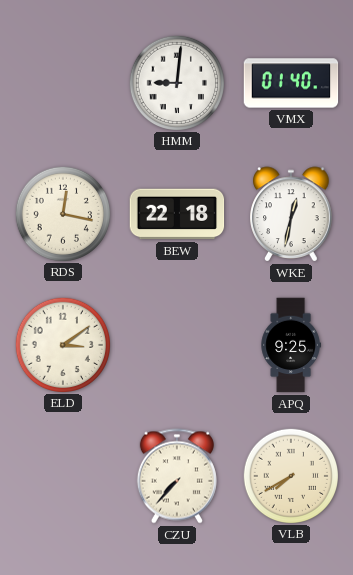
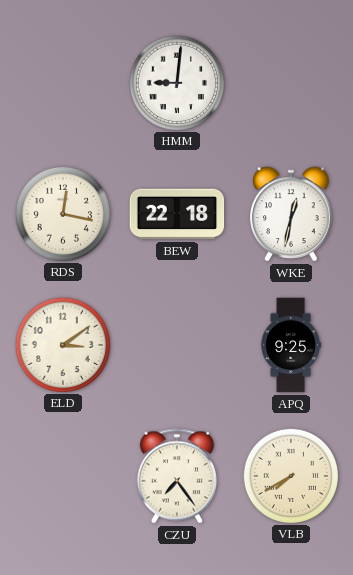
VMX: 01:40 -> none
CZU: 7:37 -> 7:24
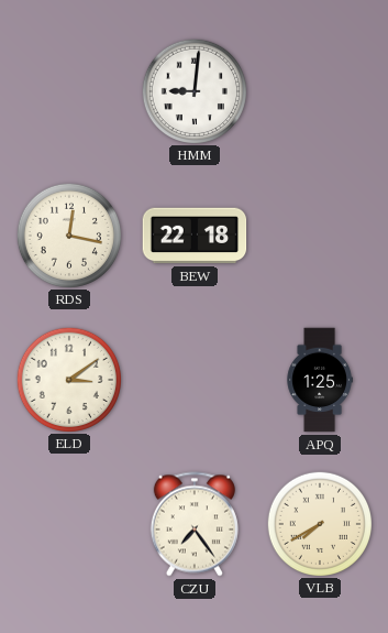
WKE: 12:32 -> none
APQ: 9:25 -> 1:25
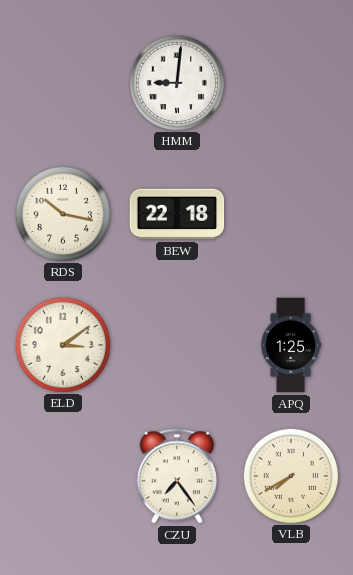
RDS: 12:17 -> 10:17
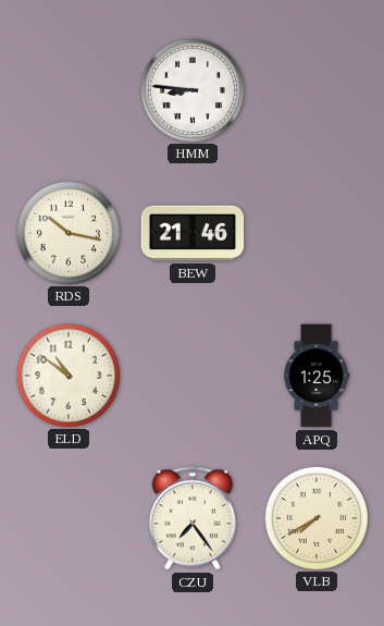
HMM: 9:01 -> 8:46
BEW: 22:18 -> 21:46
ELD: 3:09 -> 10:51
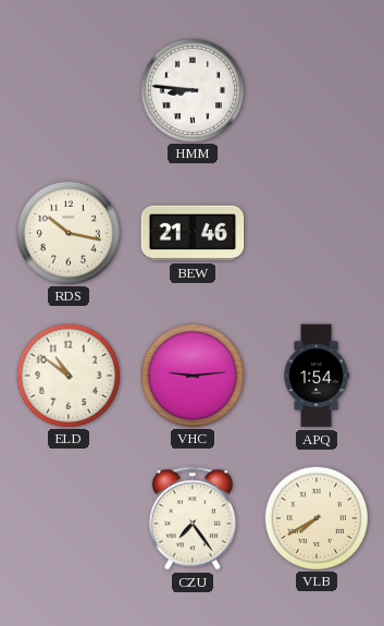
VHC: none -> 9:14
APQ: 1:25 -> 1:54
